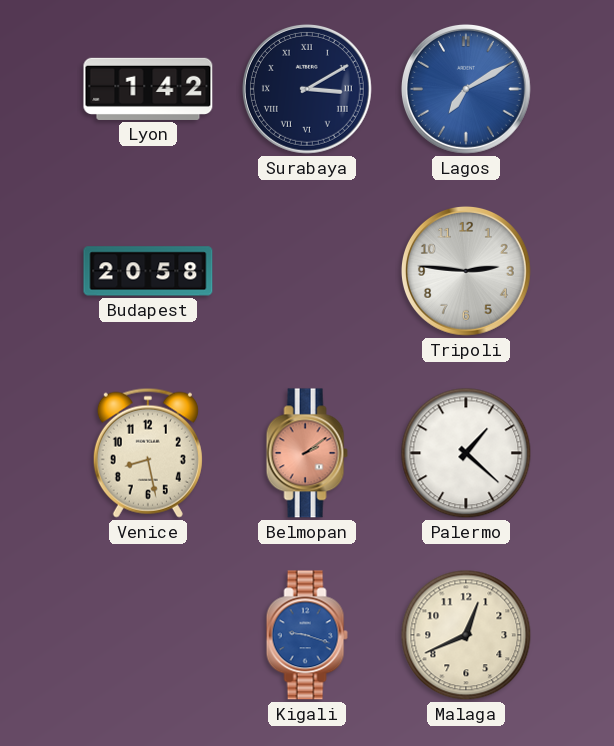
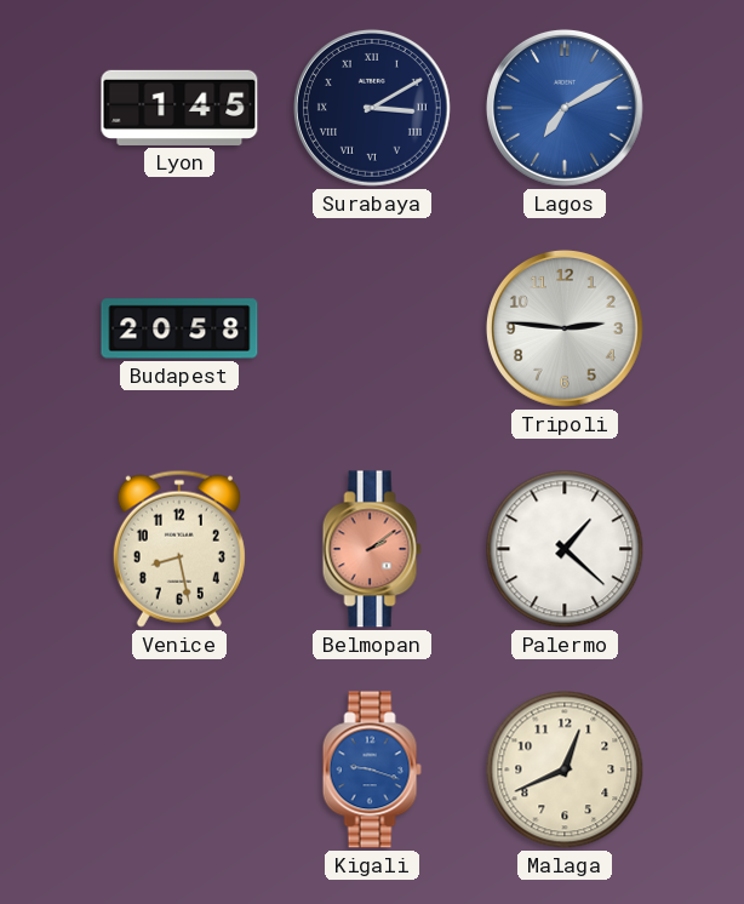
Lyon: 1:42 -> 1:45
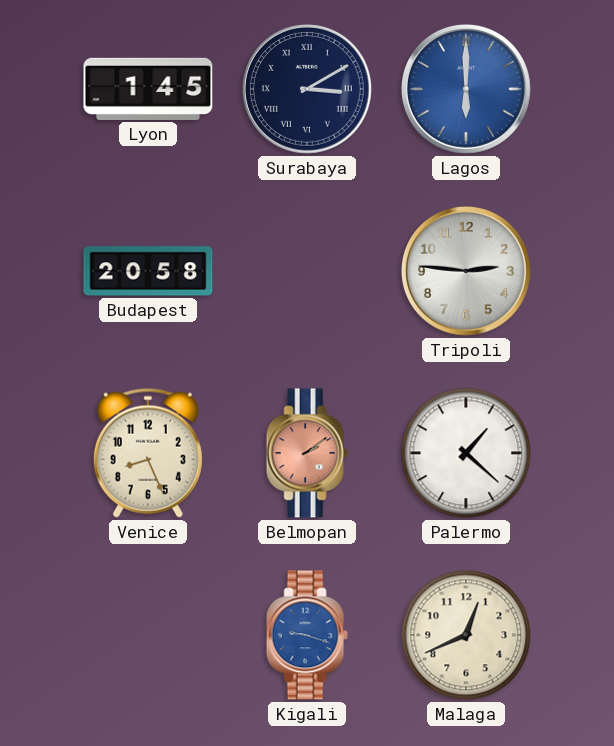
Lagos: 7:10 -> 6:00
Venice: 8:28 -> 8:26
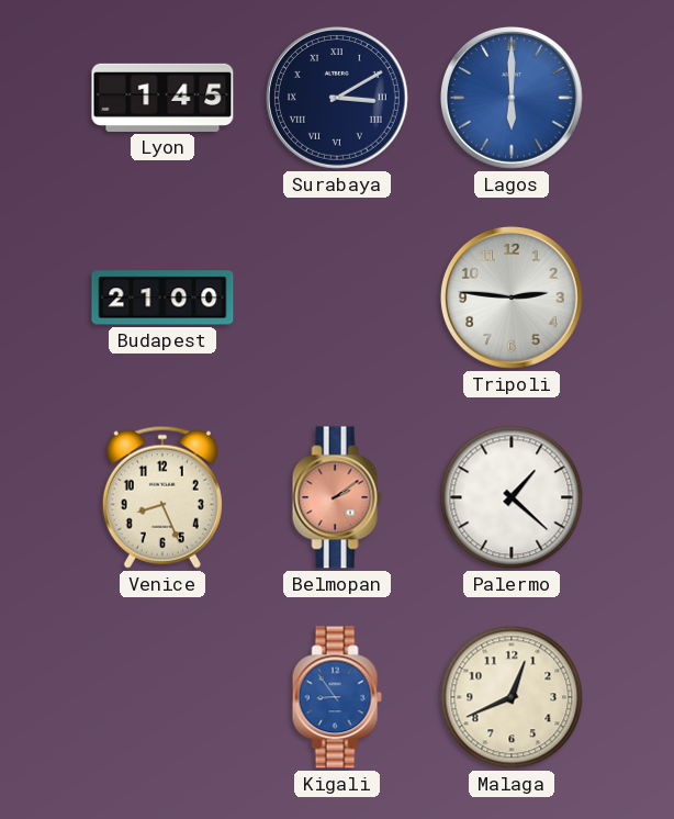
Budapest: 20:58 -> 21:00
Kigali: 9:18 -> 8:54
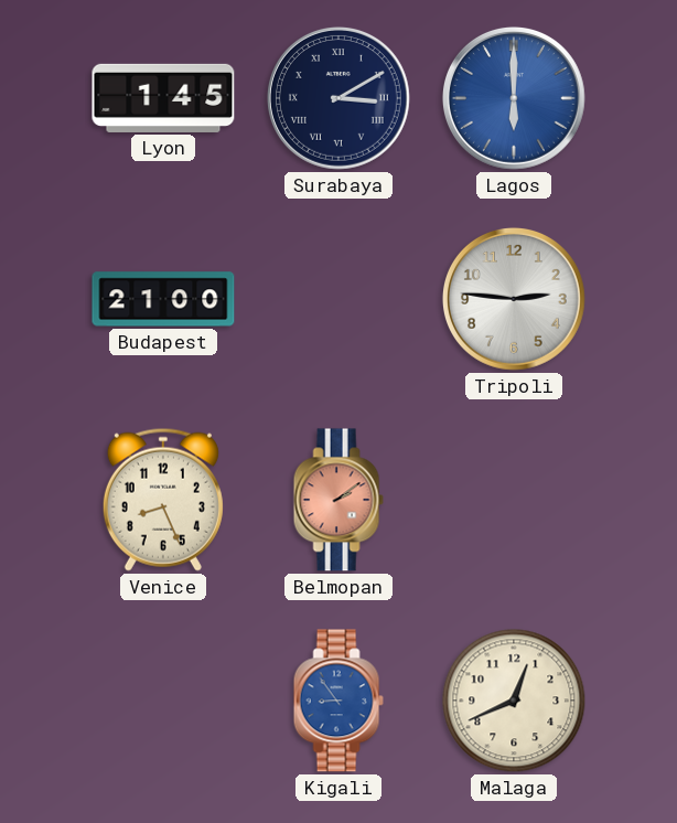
Palermo: 1:22 -> none
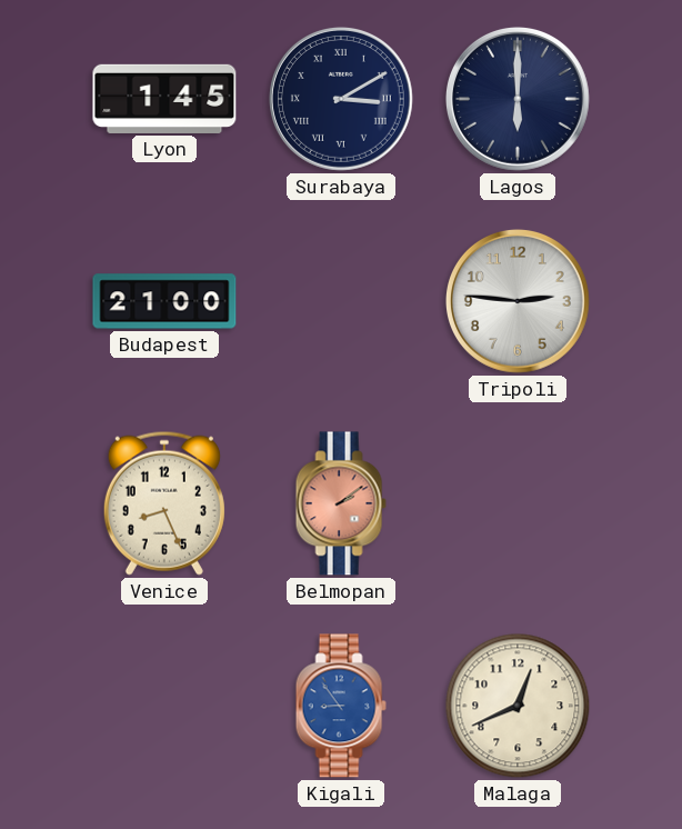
Lagos dial: blue -> navy
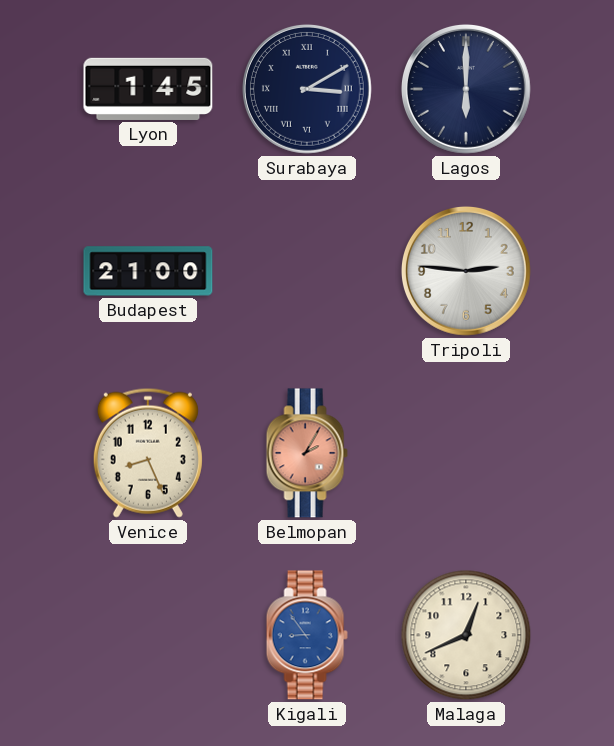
Belmopan: 2:09 -> 2:05
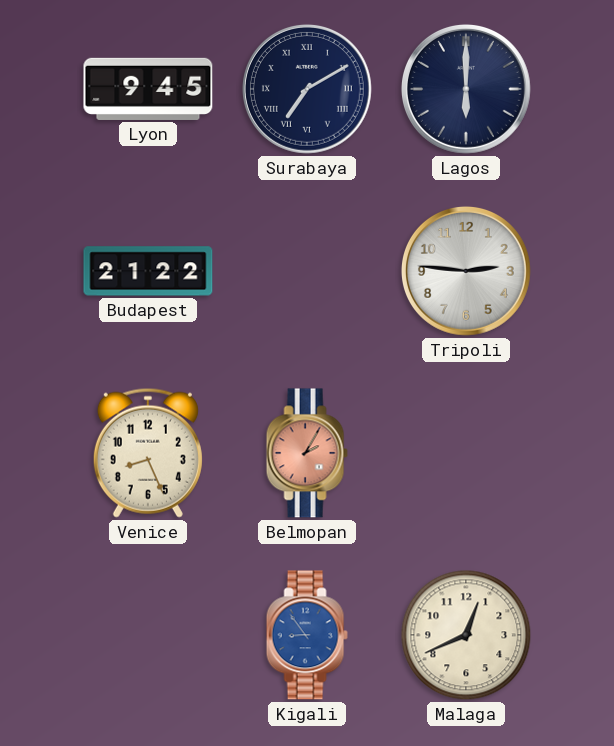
Lyon: 1:45 -> 9:45
Surabaya: 3:10 -> 7:10
Budapest: 21:00 -> 21:22
